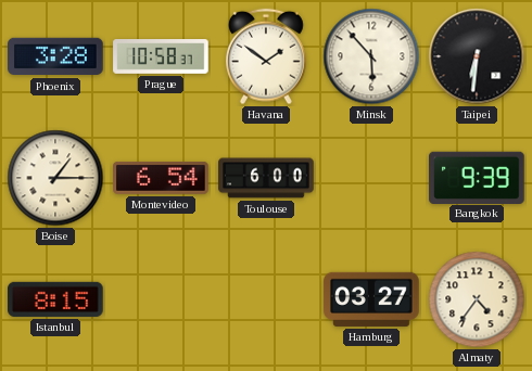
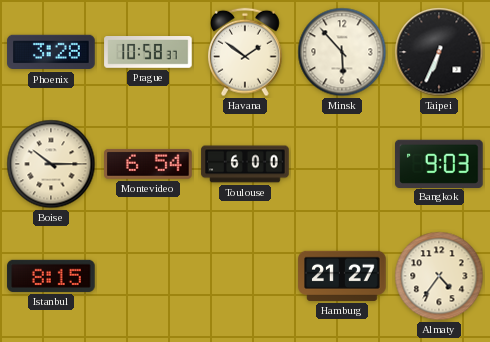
Taipei: 6:31 -> 6:34
Boise: 1:15 -> 10:15
Bangkok: 9:39 -> 9:03
Hamburg: 03:27 -> 21:27
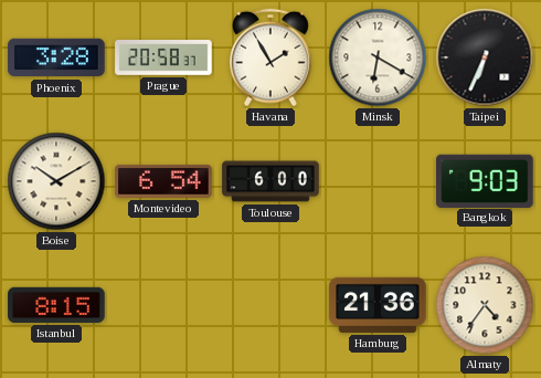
Prague: 10:58 -> 20:58
Havana: 1:51 -> 1:55
Minsk: 5:53 -> 6:20
Boise: 10:15 -> 10:10
Hamburg: 21:27 -> 21:36
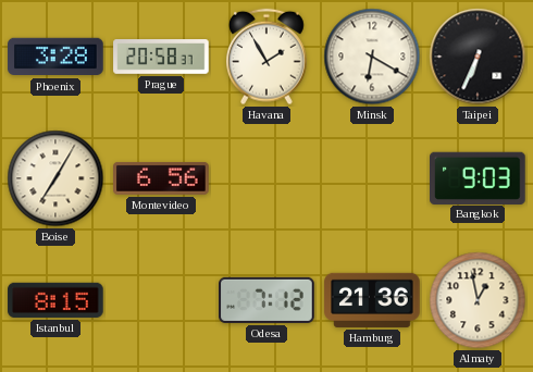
Boise: 10:10 -> 7:05
Montevideo: 6:54 -> 6:56
Toulouse: 6:00 -> none
Odesa: none -> 7:12
Almaty: 4:36 -> 12:58
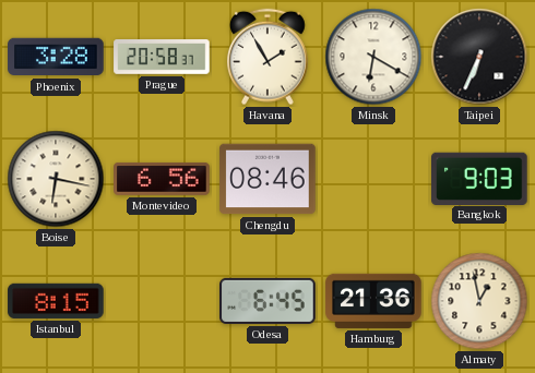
Boise: 7:05 -> 6:17
Chengdu: none -> 08:46
Odesa: 7:12 -> 6:45
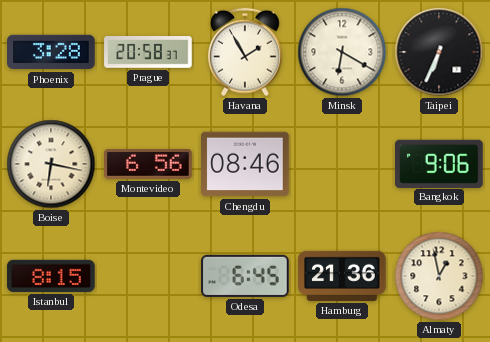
Bangkok: 9:03 -> 9:06
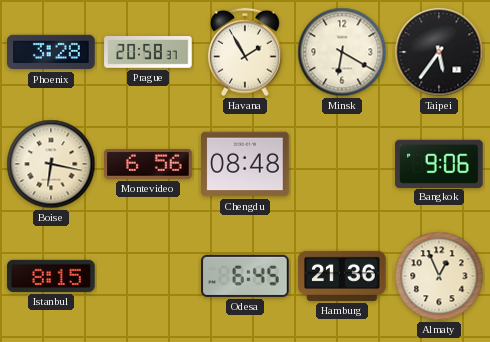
Taipei: 6:34 -> 5:36
Chengdu: 08:46 -> 08:48
Almaty: 12:58 -> 12:56
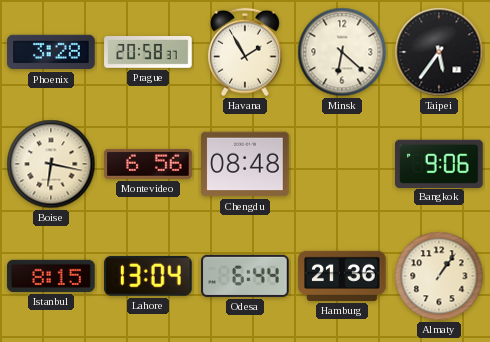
Minsk: 6:20 -> 6:22
Lahore: none -> 13:04
Odesa: 6:45 -> 6:44
Almaty: 12:56 -> 1:06
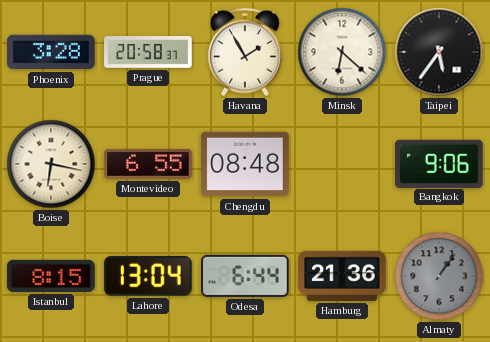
Montevideo: 6:56 -> 6:55
Almaty dial: cream -> grey
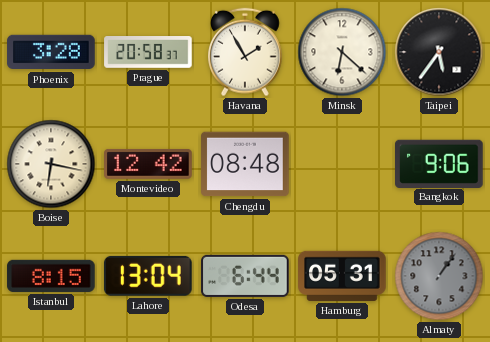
Montevideo: 6:55 -> 12:42
Hamburg: 21:36 -> 05:31
